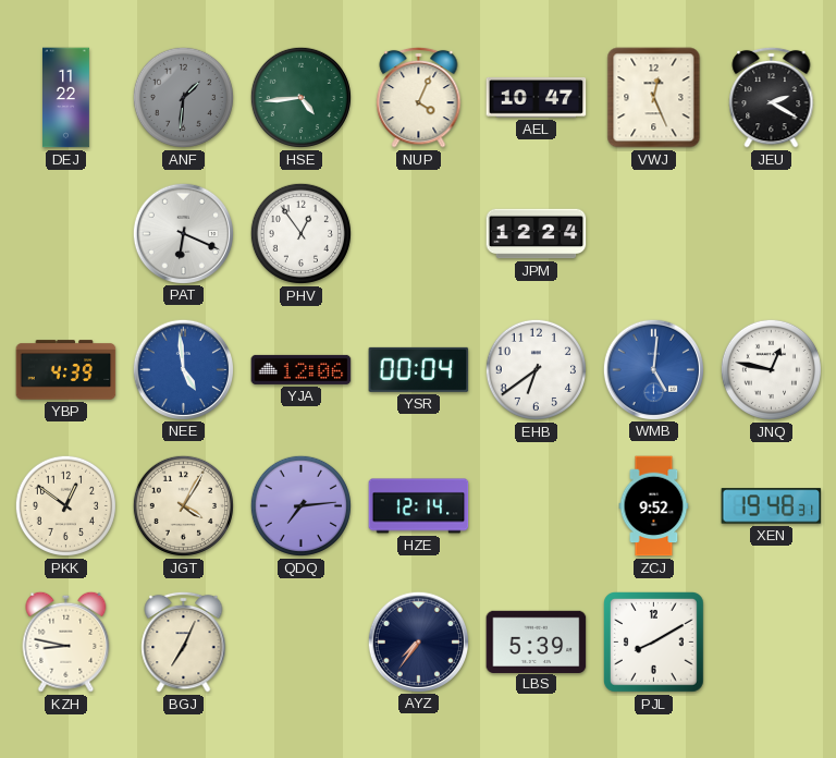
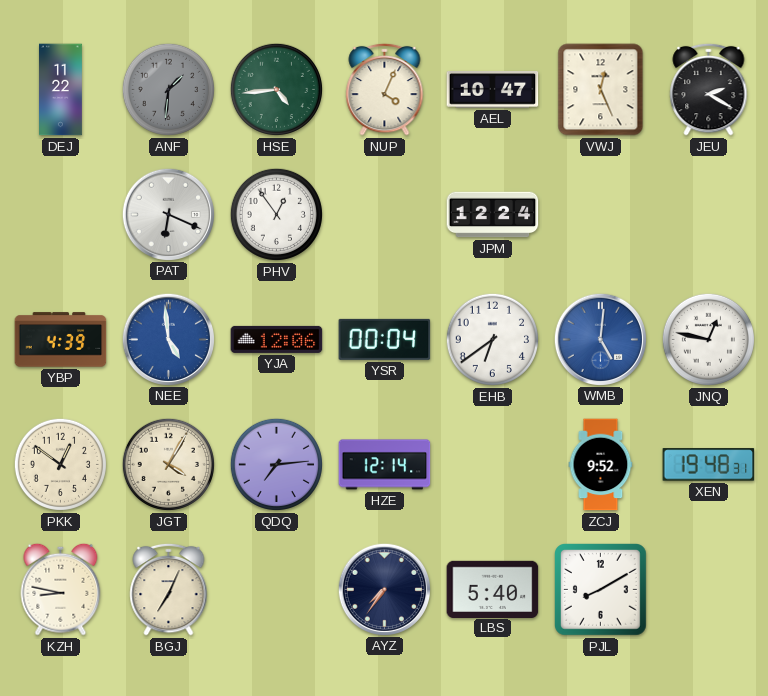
LBS: 5:39 -> 5:40
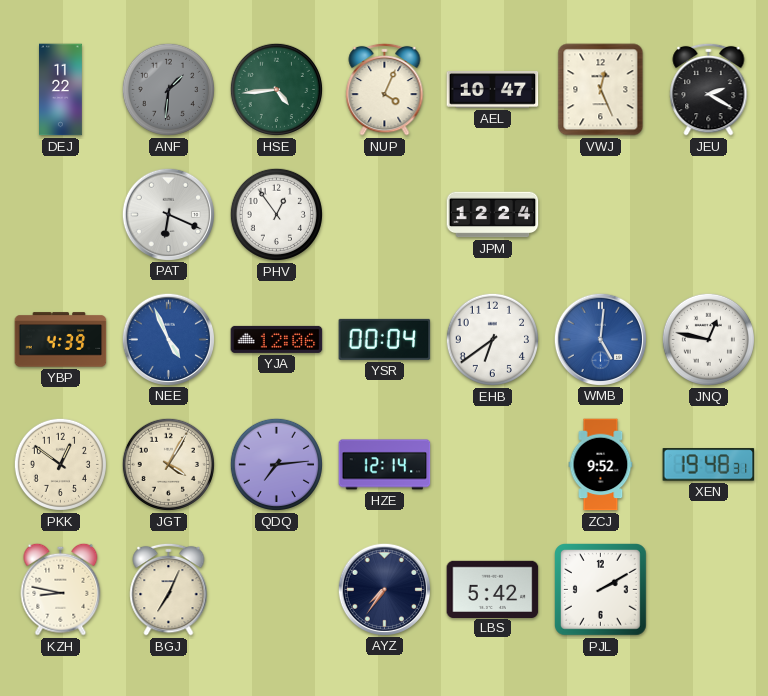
NEE: 4:59 -> 4:56
LBS: 5:40 -> 5:42
PJL: 8:10 -> 2:10
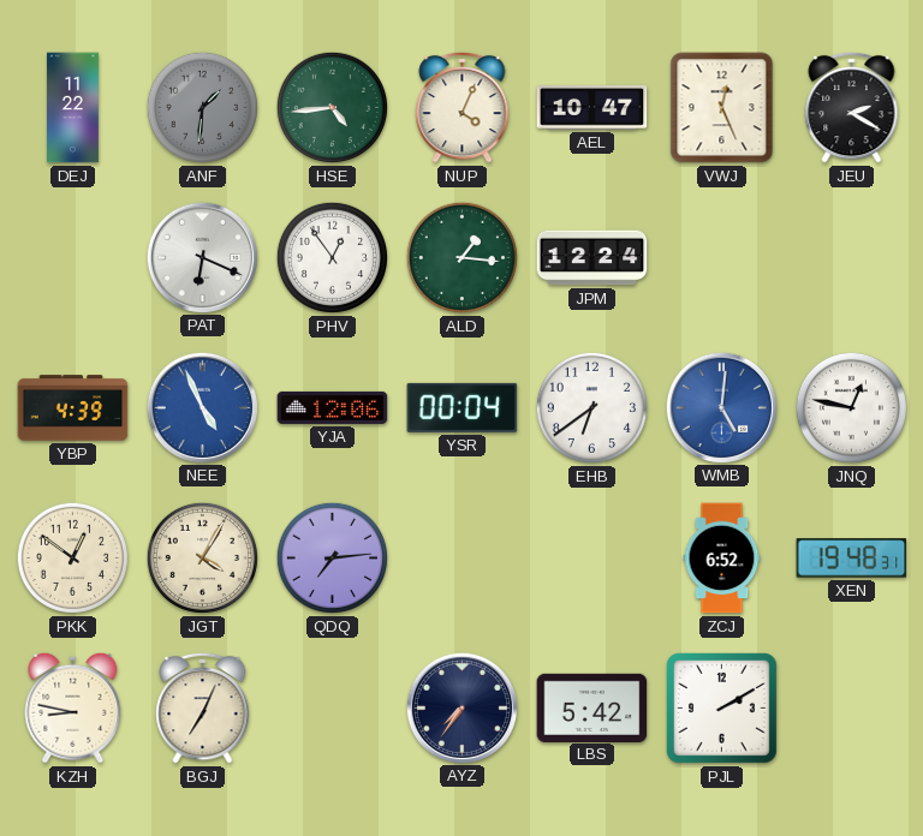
ALD: none -> 1:16
HZE: 12:14 -> none
ZCJ: 9:52 -> 6:52
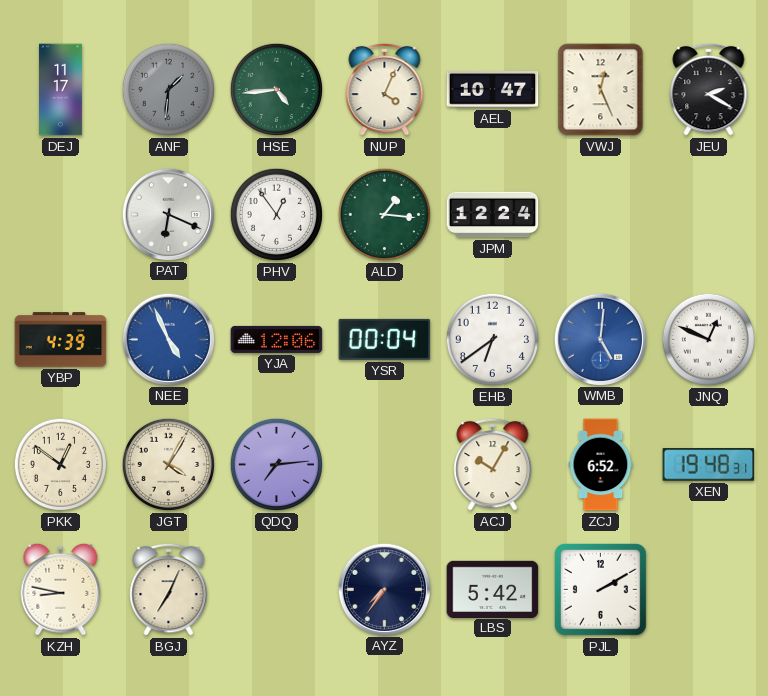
DEJ: 11:22 -> 11:17
JNQ: 12:47 -> 12:49
ACJ: none -> 10:05
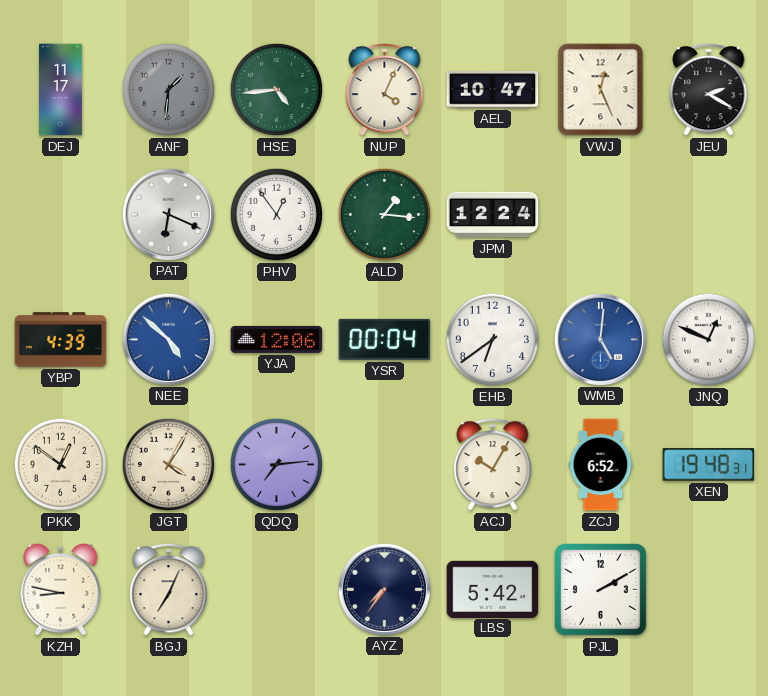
NEE: 4:56 -> 4:52
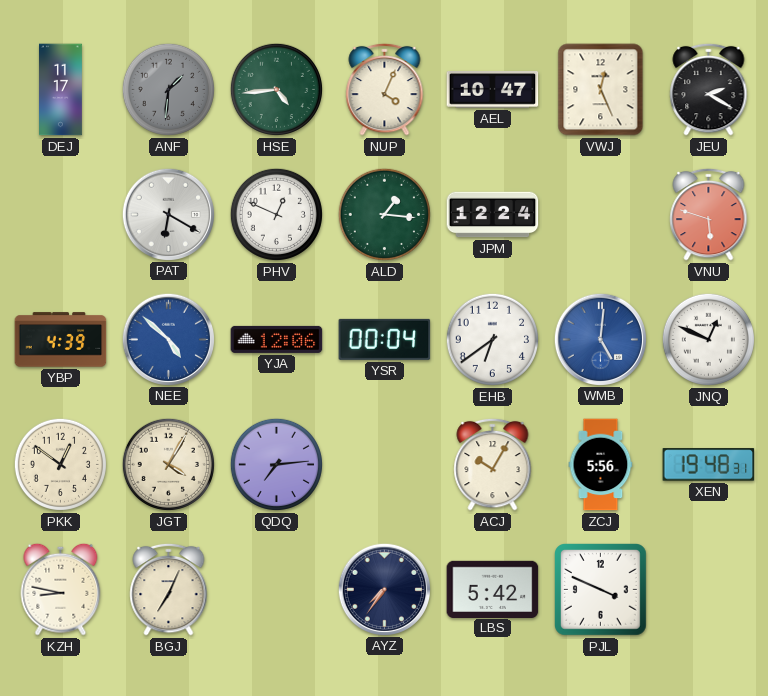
PAT: 6:19 -> 6:20
PHV: 12:54 -> 12:49
VNU: none -> 5:48
ZCJ: 6:52 -> 5:56
PJL: 2:10 -> 3:49
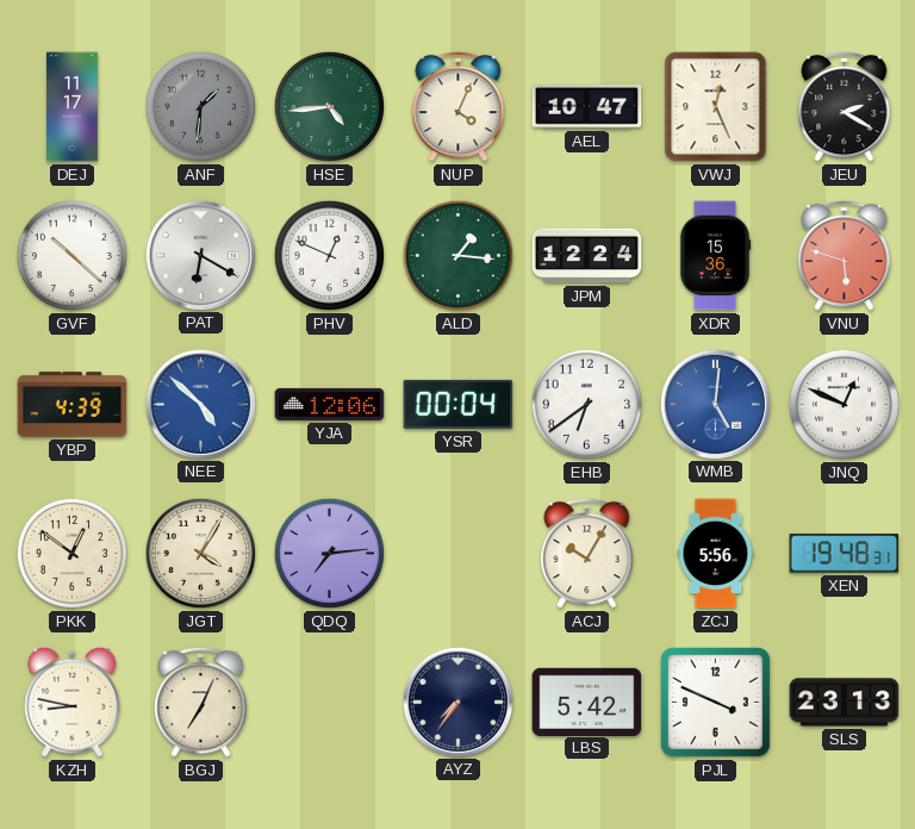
GVF: none -> 10:22
XDR: none -> 15:36
SLS: none -> 23:13
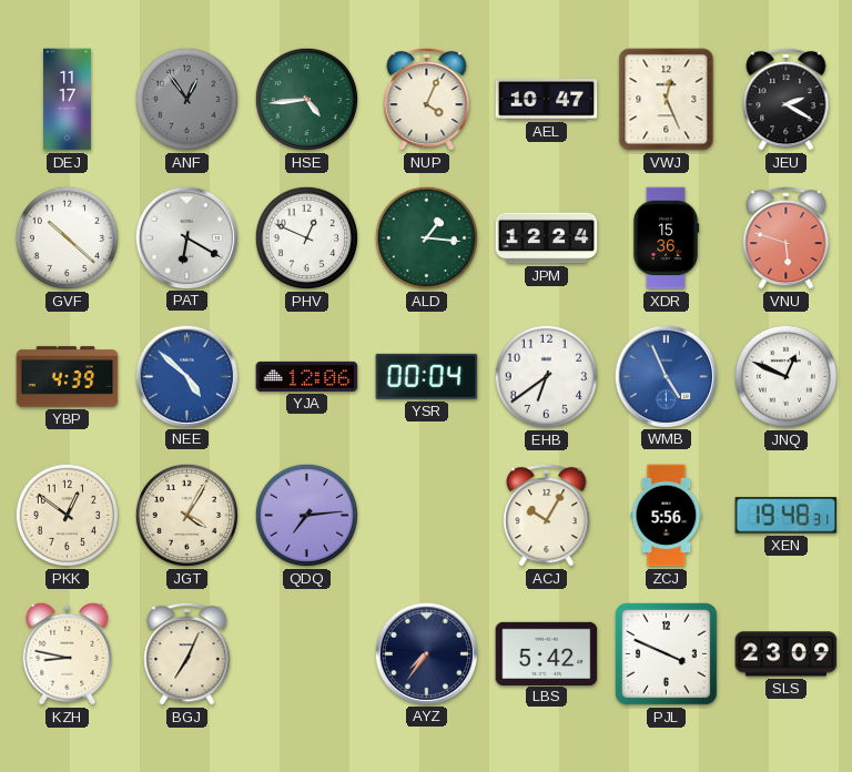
ANF: 1:31 -> 12:54
WMB: 5:01 -> 4:56
SLS: 23:13 -> 23:09
